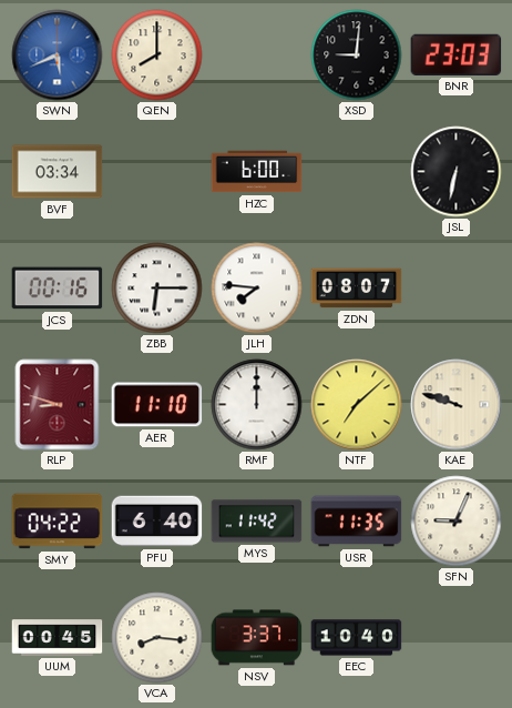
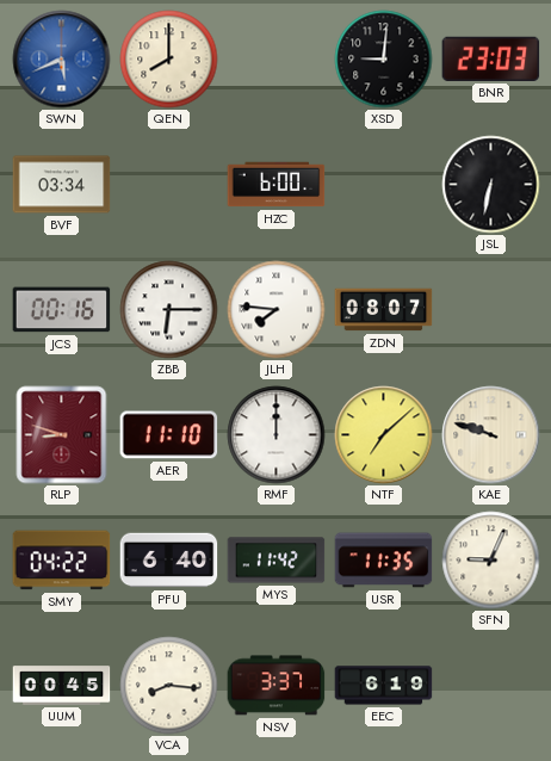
EEC: 10:40 -> 6:19
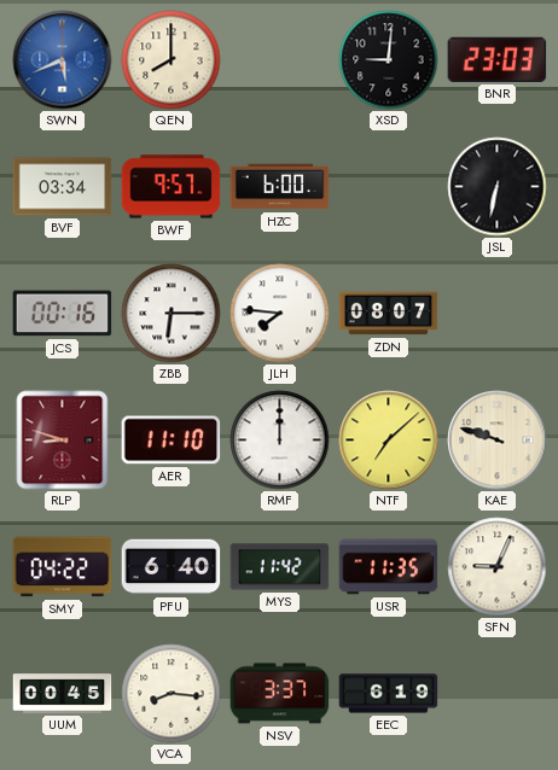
BWF: none -> 9:57
